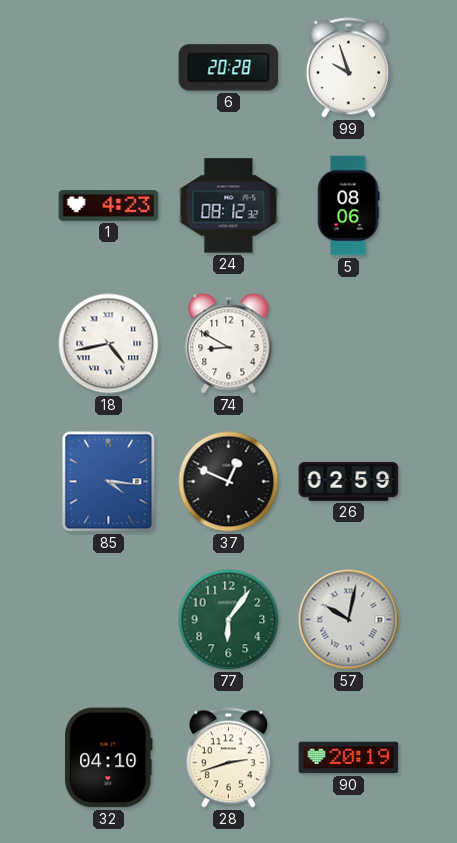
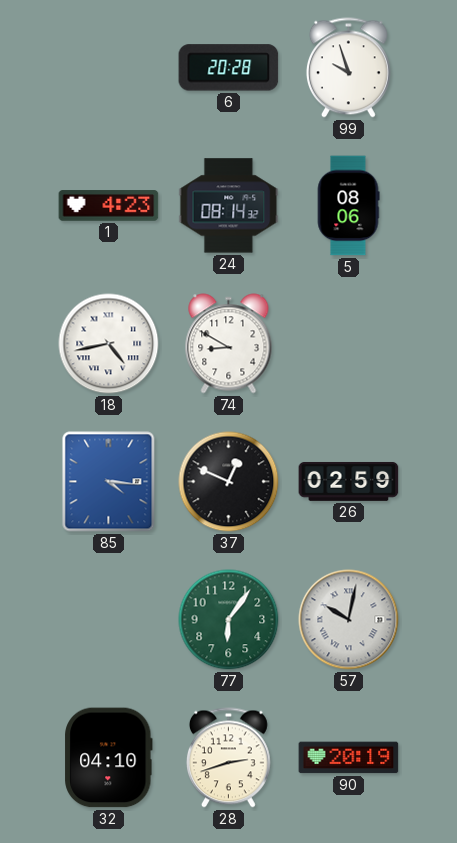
24: 08:12 -> 08:14
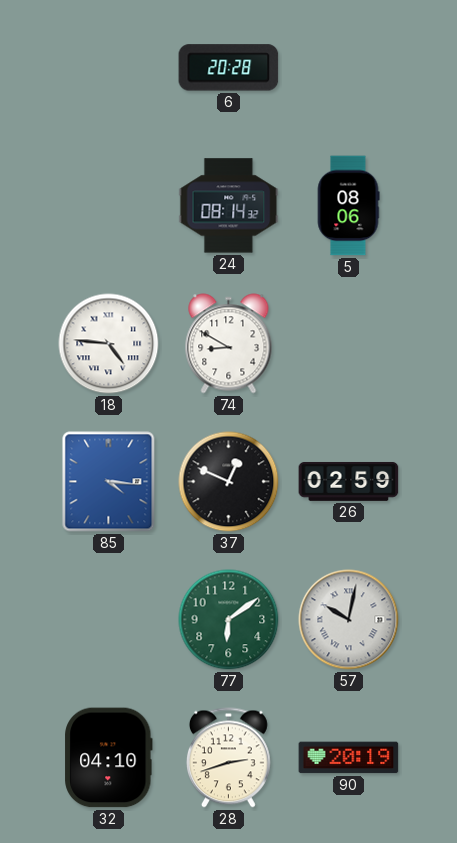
99: 9:57 -> none
1: 4:23 -> none
18: 4:43 -> 4:46
77: 6:06 -> 6:09
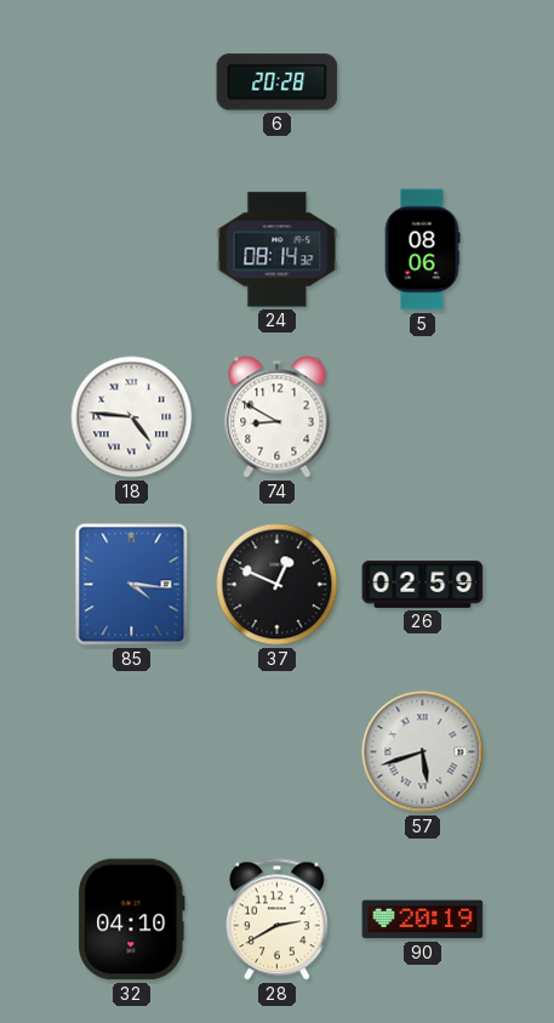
77: 6:09 -> none
57: 10:02 -> 5:42
28: 2:42 -> 2:40
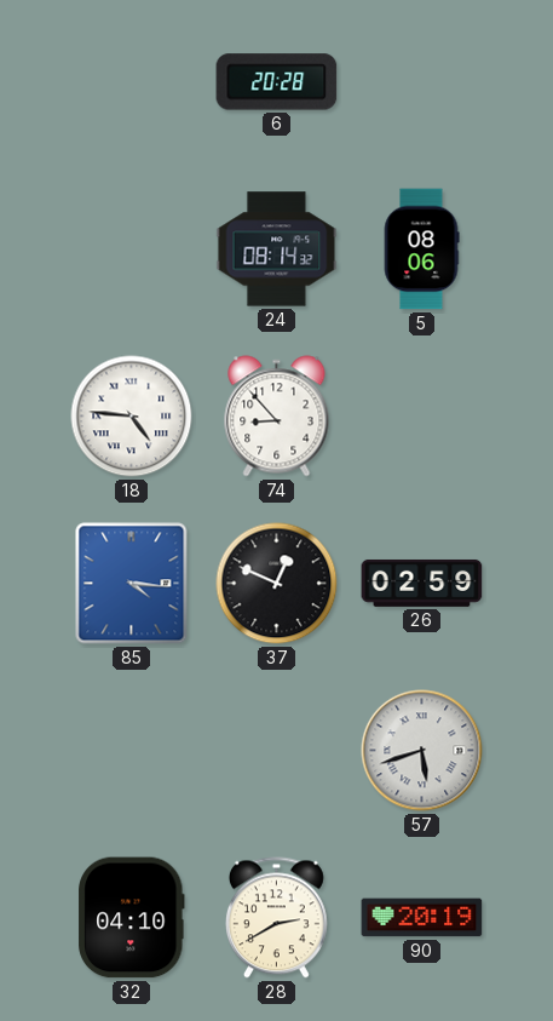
74: 8:50 -> 8:53
